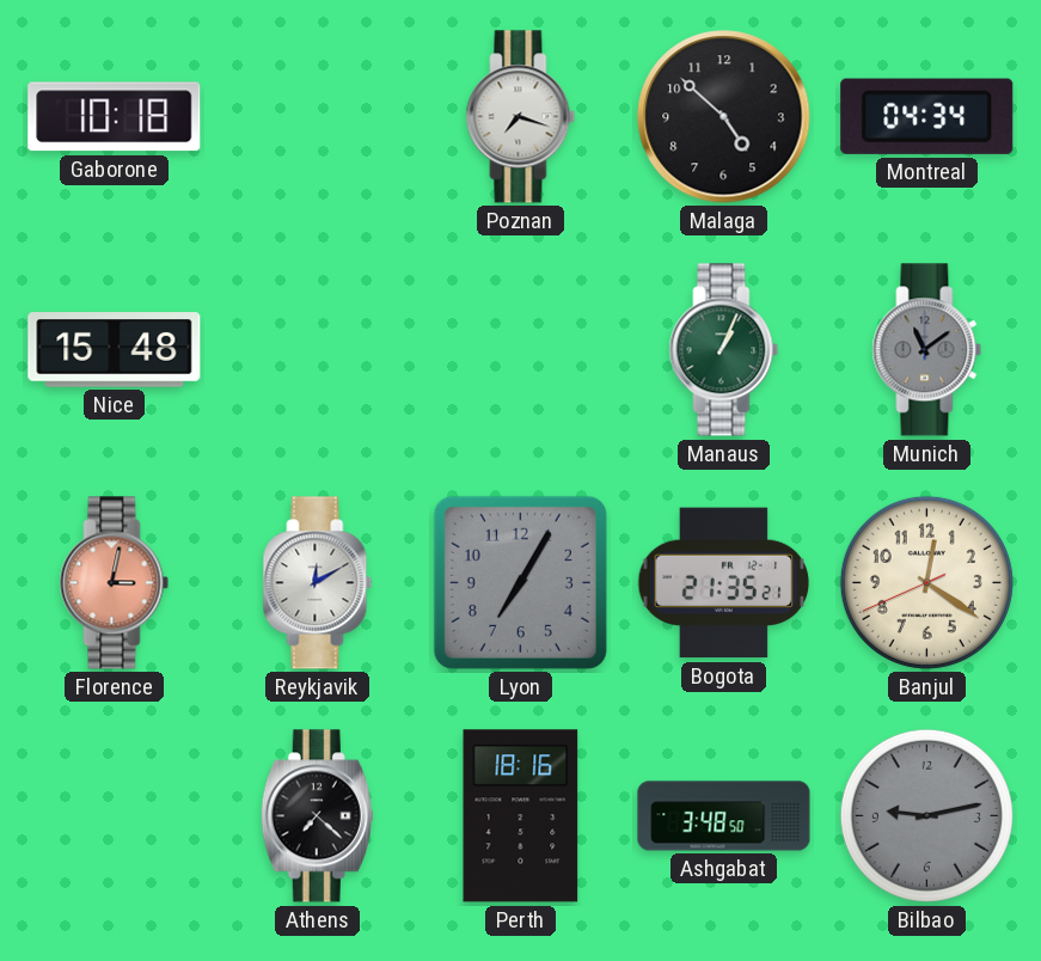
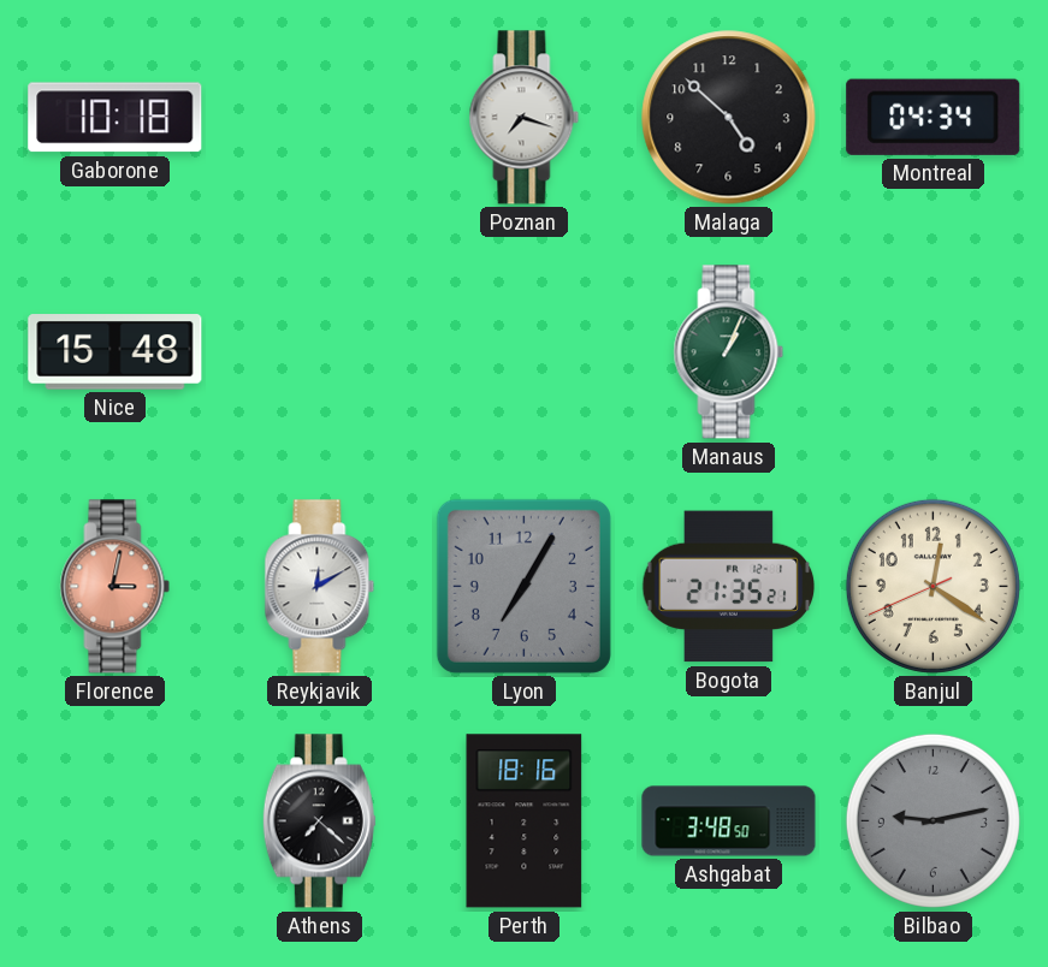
Munich: 11:09 -> none
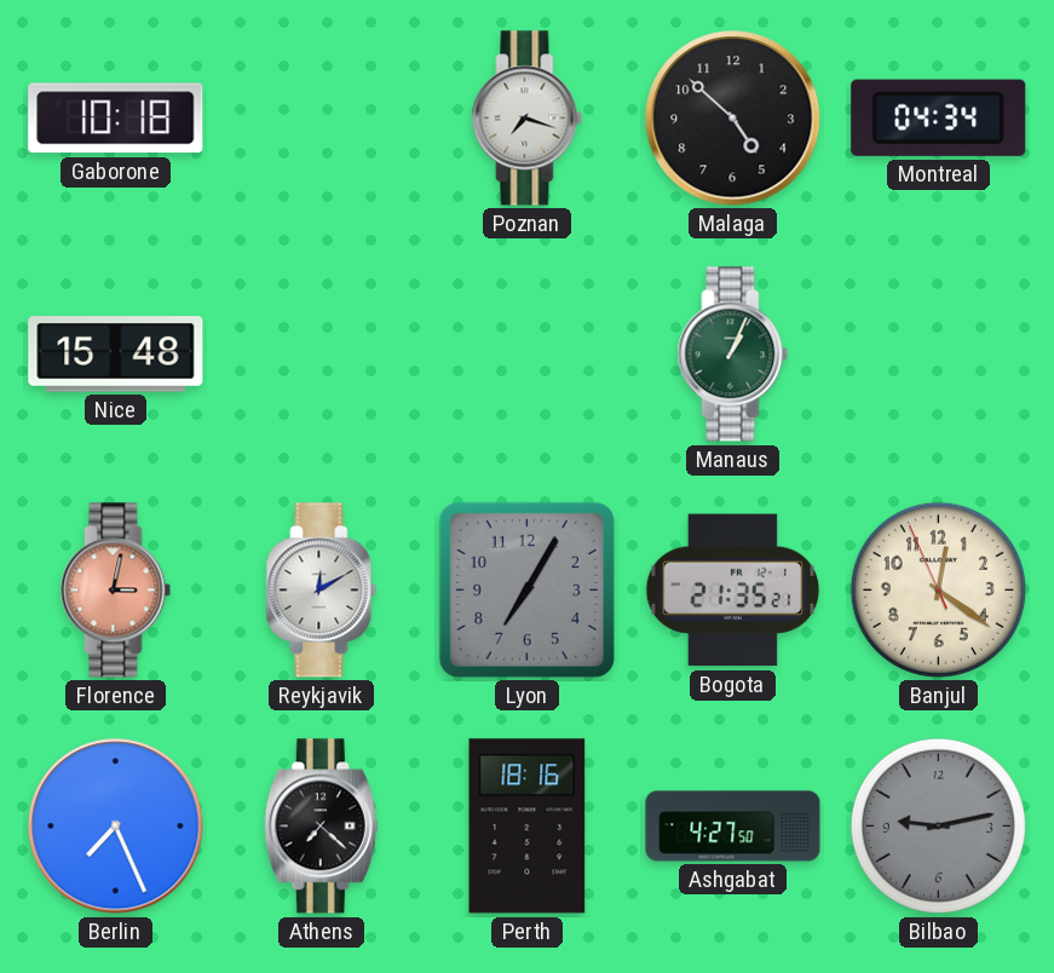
Banjul: 12:20:41 -> 12:20:56
Berlin: none -> 7:26
Ashgabat: 3:48 -> 4:27
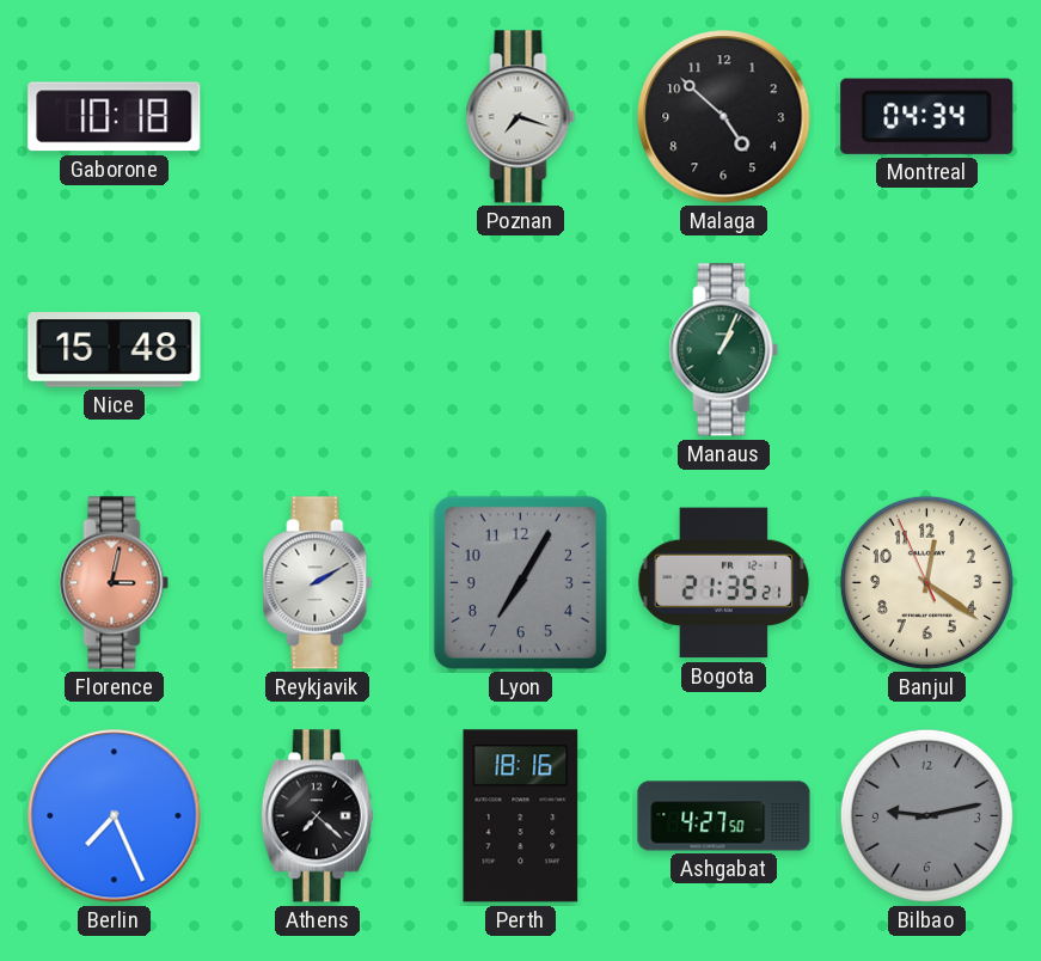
Reykjavik: 12:10 -> 2:10
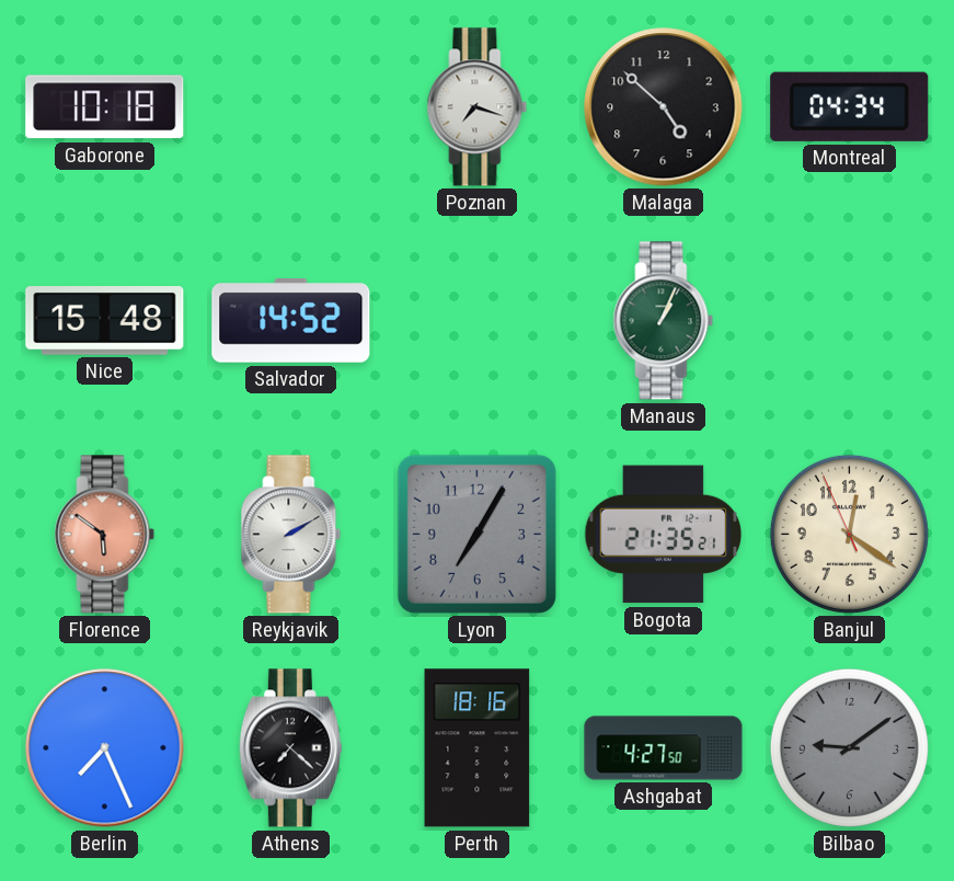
Salvador: none -> 14:52
Florence: 3:02 -> 5:51
Bilbao: 9:13 -> 9:09
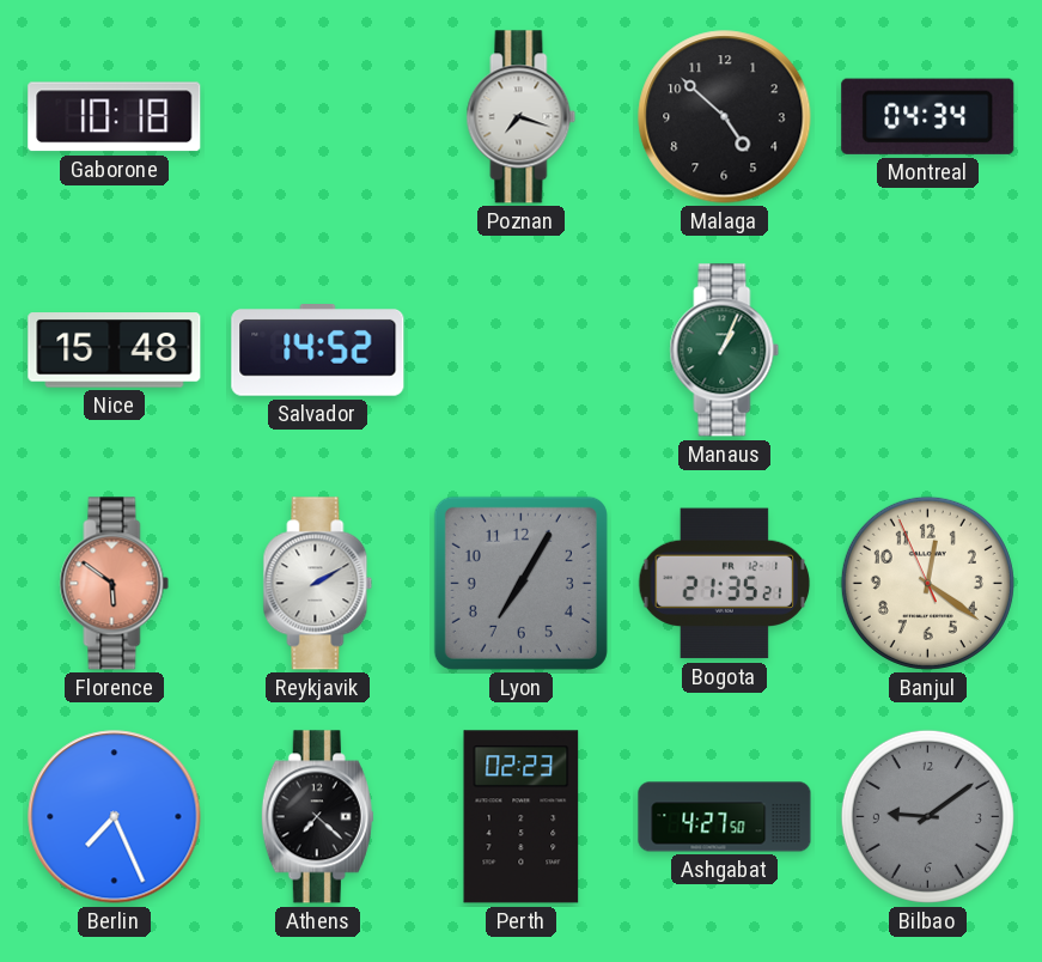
Perth: 18:16 -> 02:23
